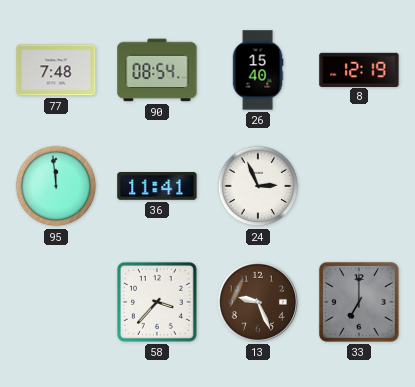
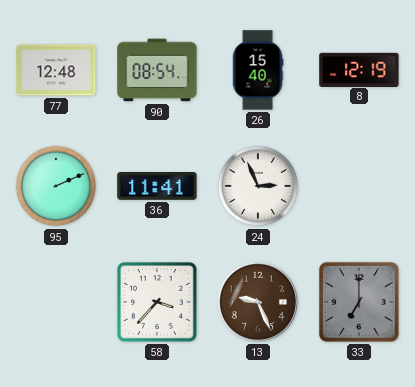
77: 7:48 -> 12:48
95: 11:59 -> 2:11
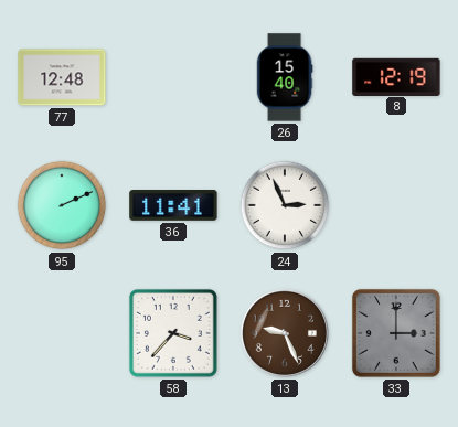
90: 08:54 -> none
33: 7:00 -> 3:00
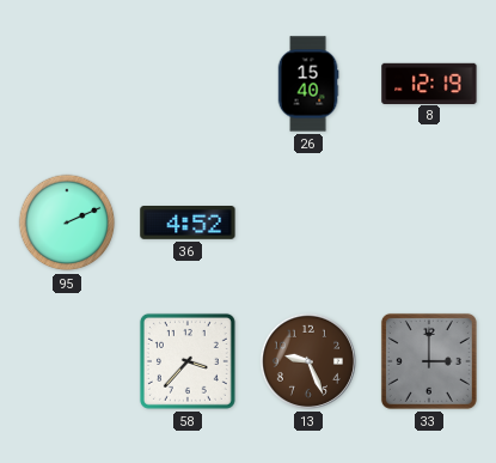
77: 12:48 -> none
36: 11:41 -> 4:52
24: 2:56 -> none
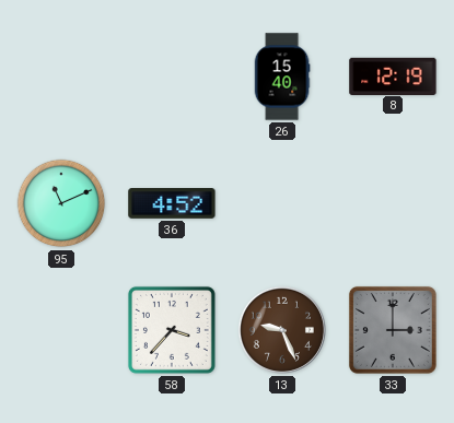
95: 2:11 -> 11:11
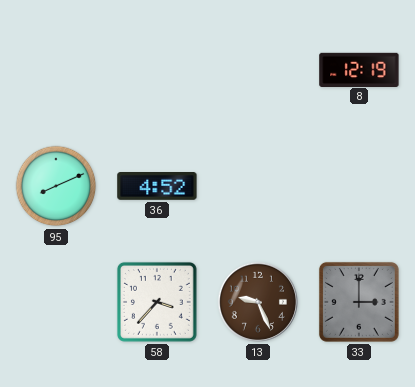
26: 15:40 -> none
95: 11:11 -> 8:11
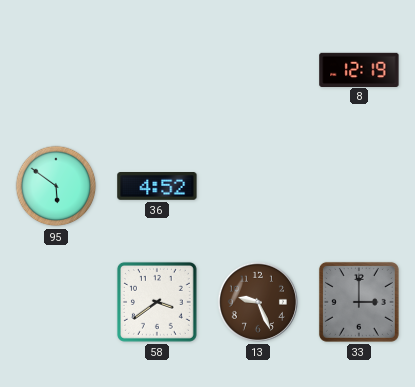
95: 8:11 -> 5:51
58: 3:37 -> 3:39
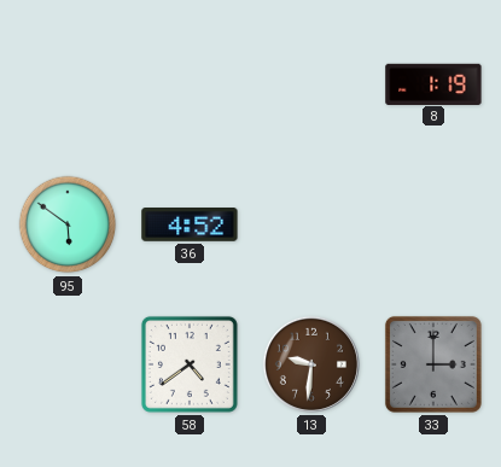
8: 12:19 -> 1:19
58: 3:39 -> 4:39
13: 9:26 -> 9:31
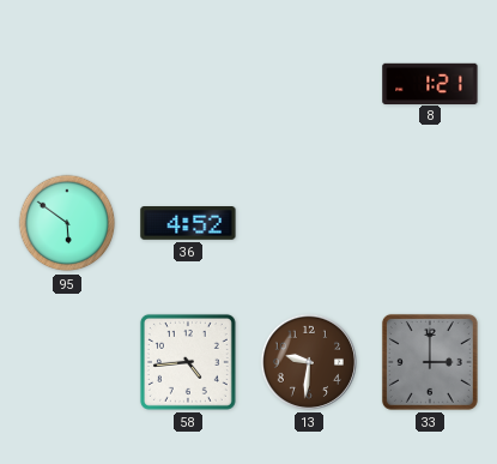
8: 1:19 -> 1:21
58: 4:39 -> 4:44
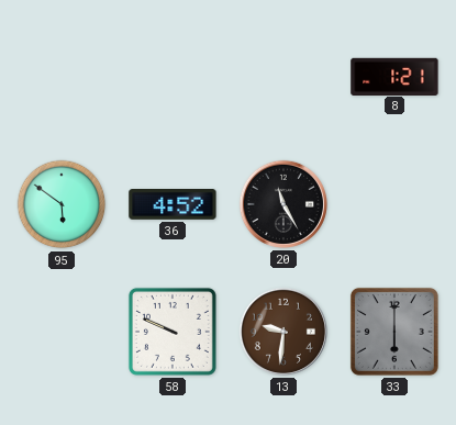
20: none -> 11:25
58: 4:44 -> 9:49
33: 3:00 -> 6:00
